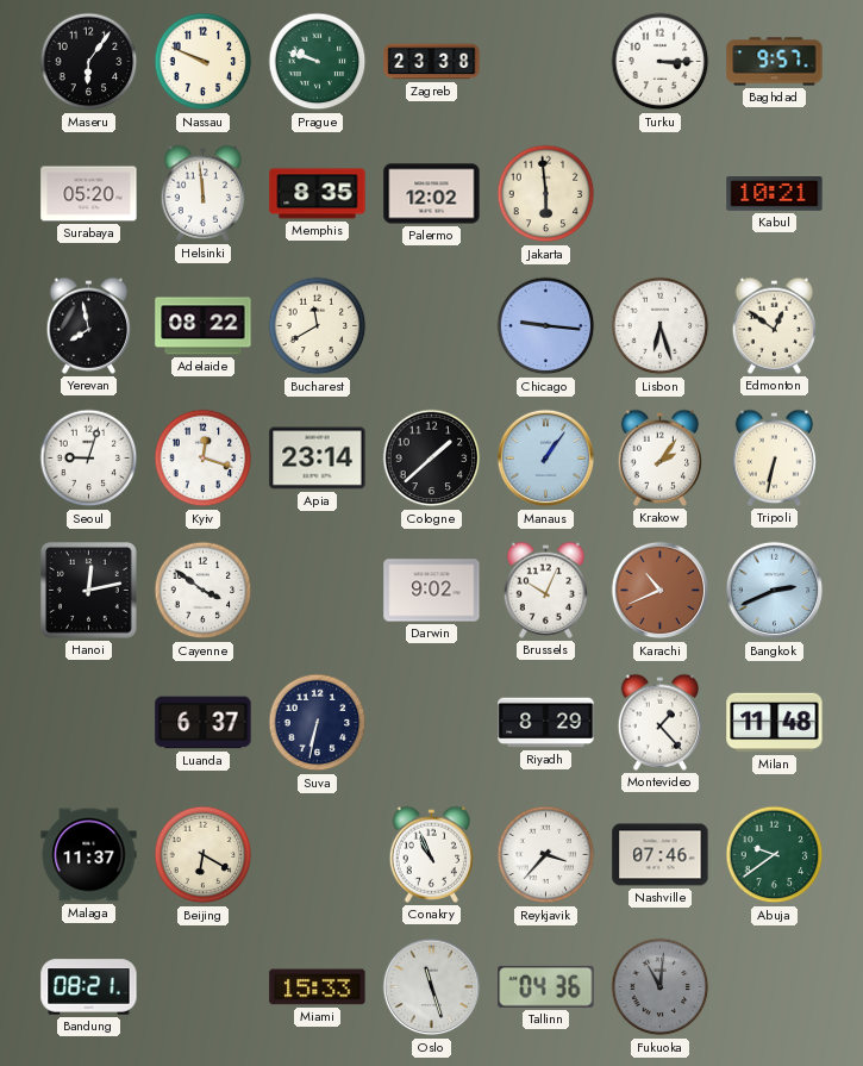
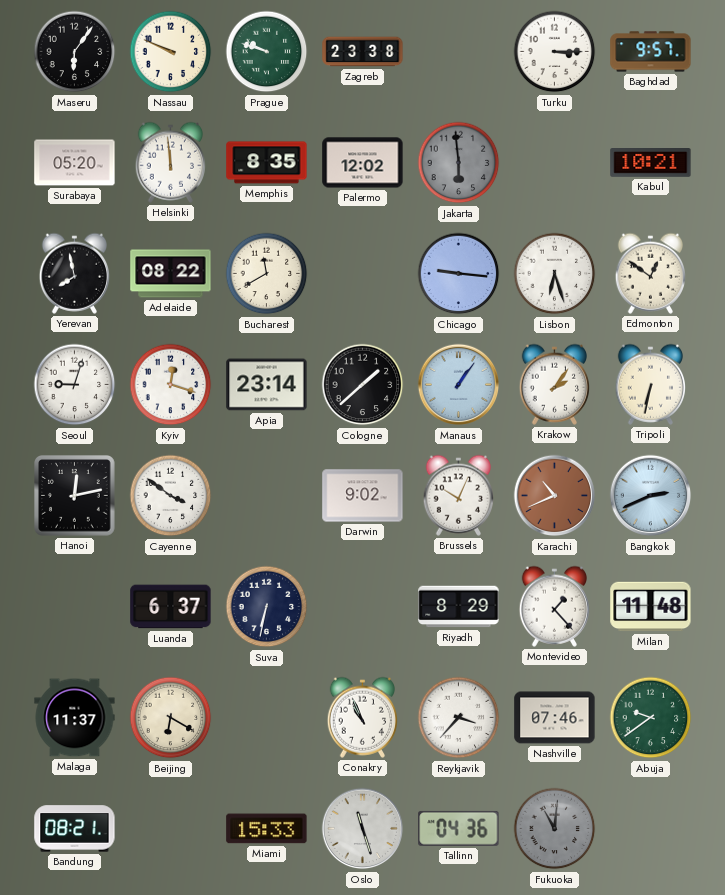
Jakarta dial: cream -> grey
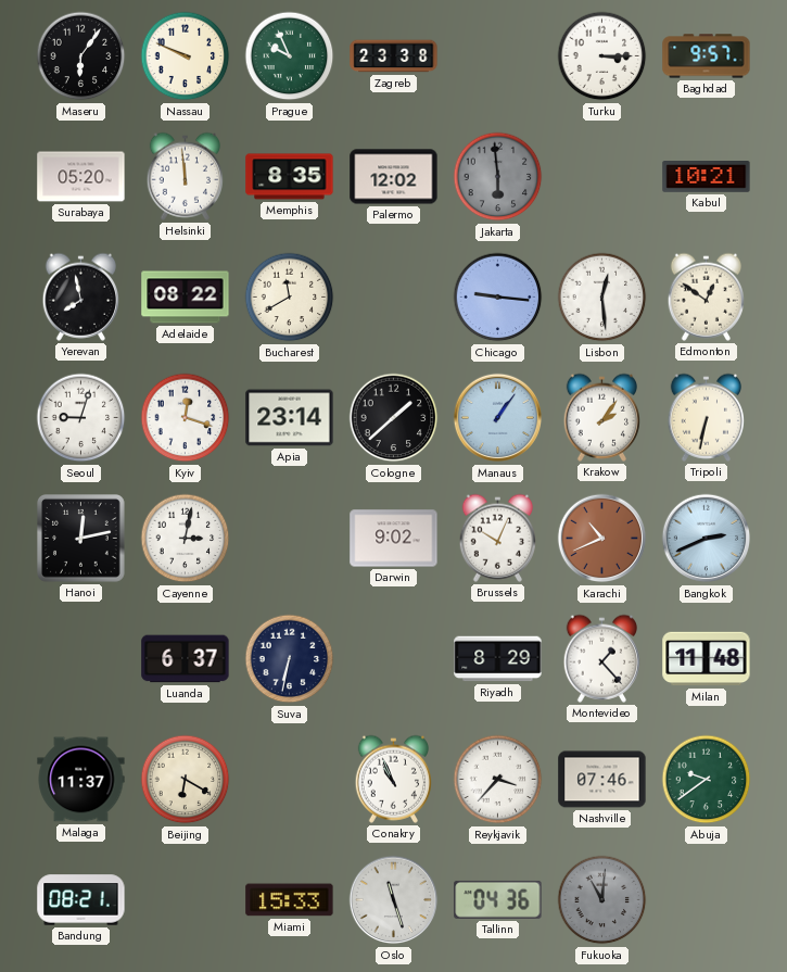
Prague: 9:48 -> 9:56
Lisbon: 6:27 -> 12:29
Cayenne: 3:51 -> 3:02
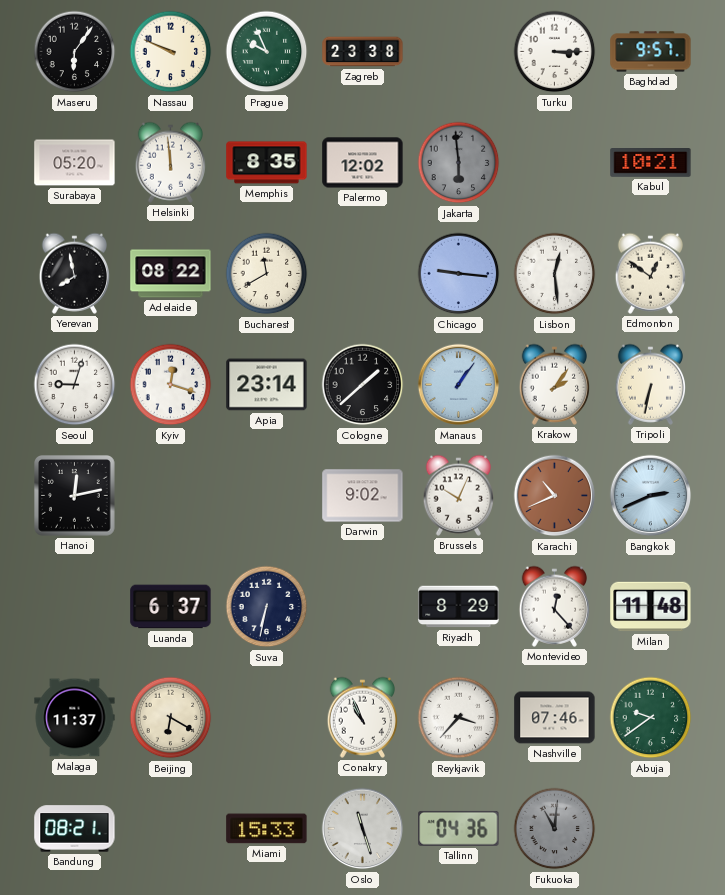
Cayenne: 3:02 -> none
Montevideo: 1:23 -> 12:23
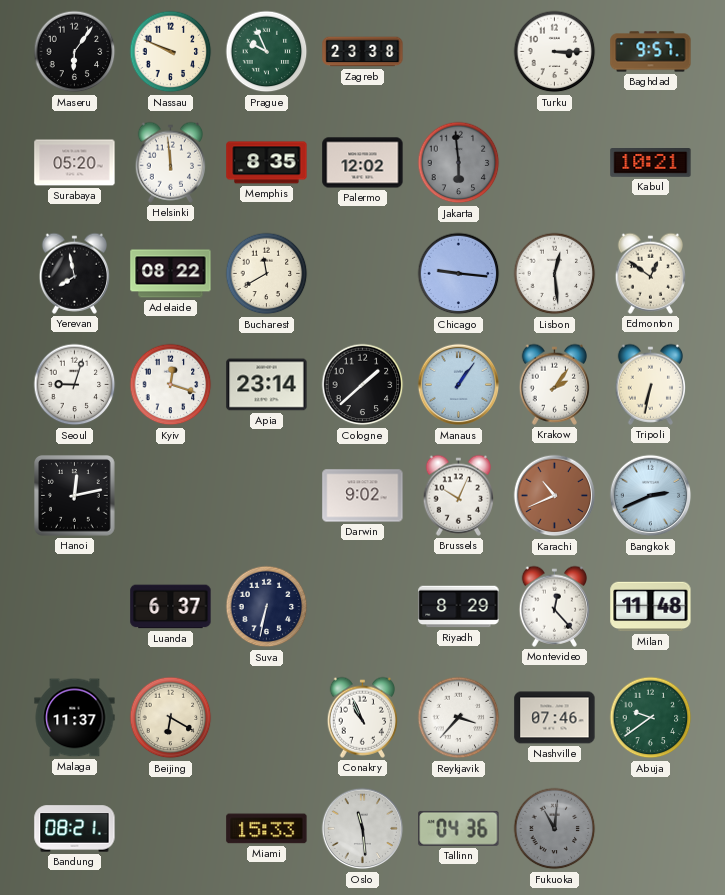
Oslo: 11:27 -> 11:29
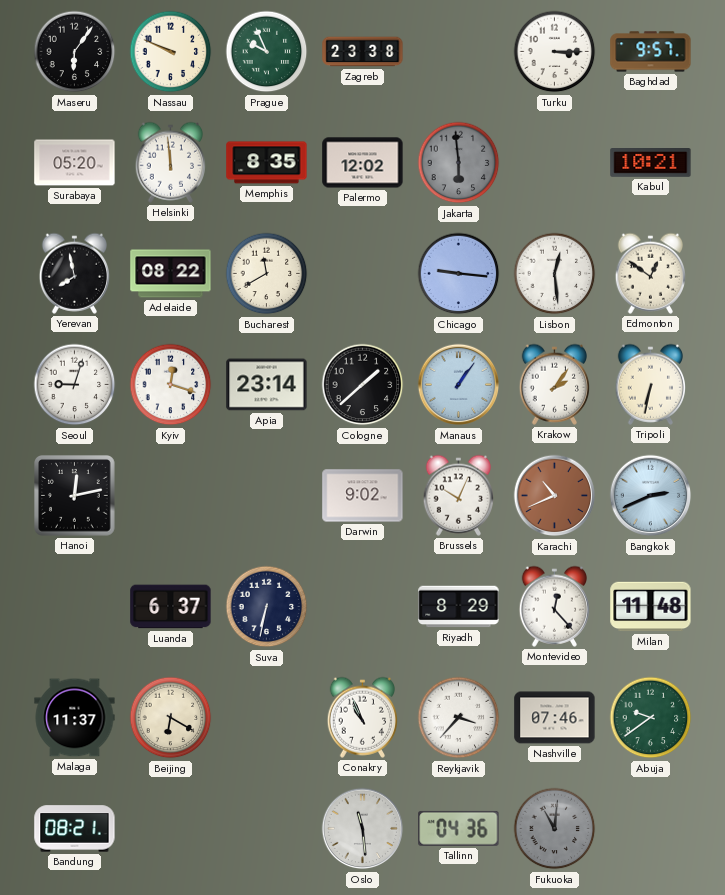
Miami: 15:33 -> none
